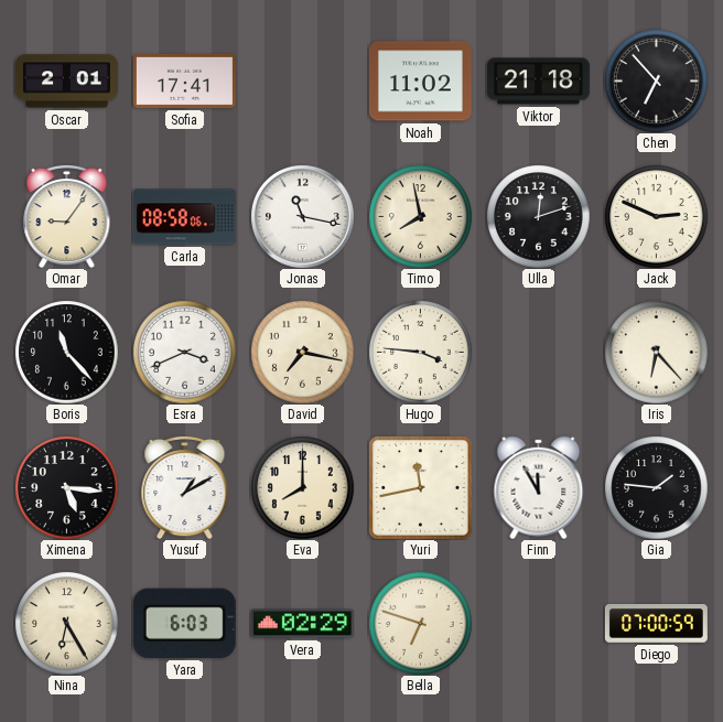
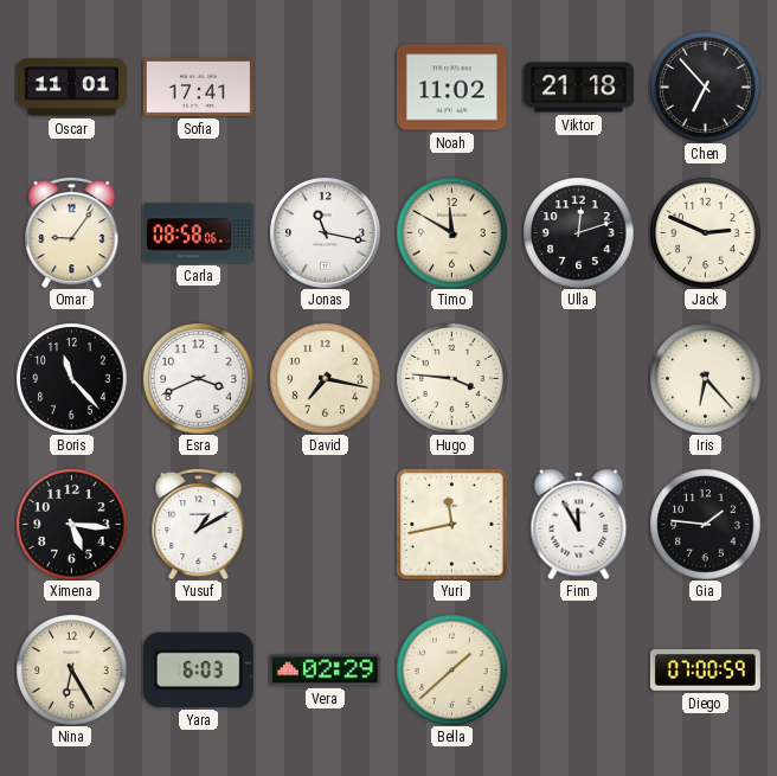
Oscar: 2:01 -> 11:01
Timo: 7:58 -> 11:50
Eva: 8:00 -> none
Bella: 6:48 -> 1:38
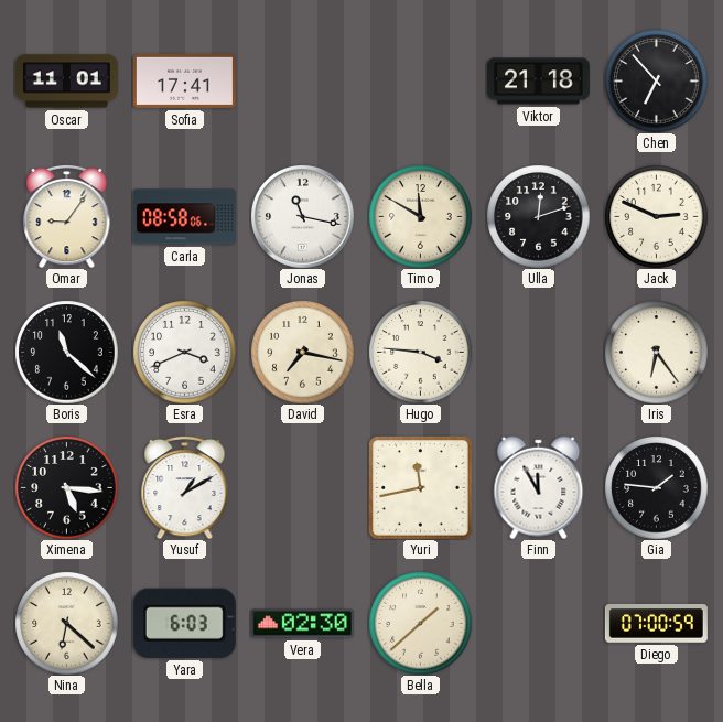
Noah: 11:02 -> none
Boris: 11:23 -> 11:22
Iris: 6:23 -> 6:24
Nina: 6:25 -> 6:22
Vera: 02:29 -> 02:30
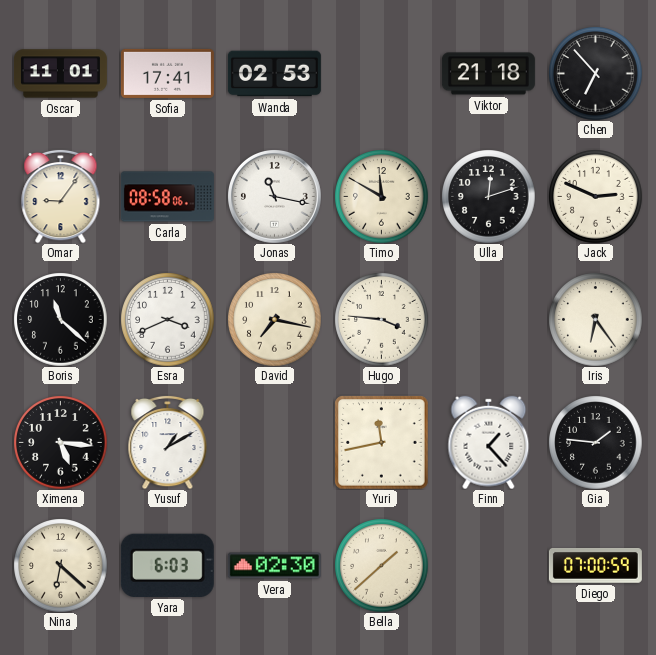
Wanda: none -> 02:53
Finn: 11:55 -> 1:23
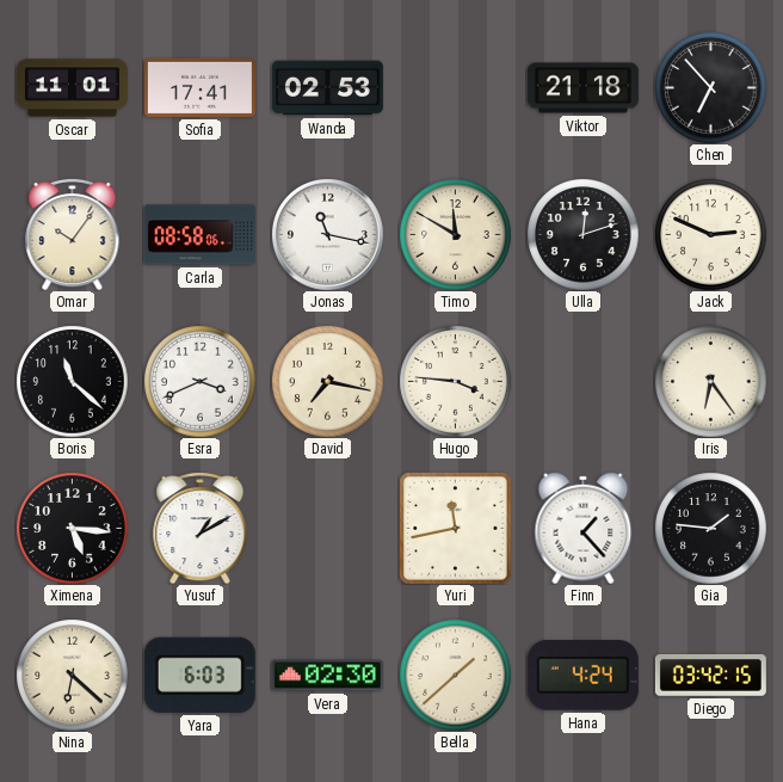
Omar: 9:06 -> 10:06
Hana: none -> 4:24
Diego: 07:00 -> 03:42
